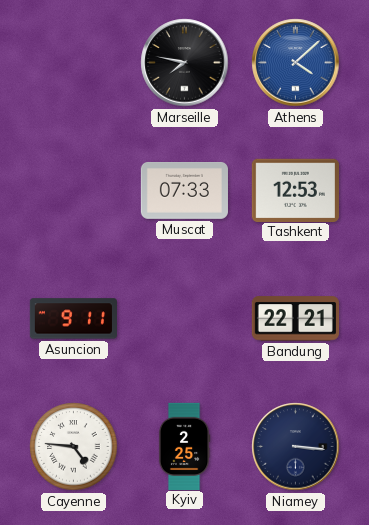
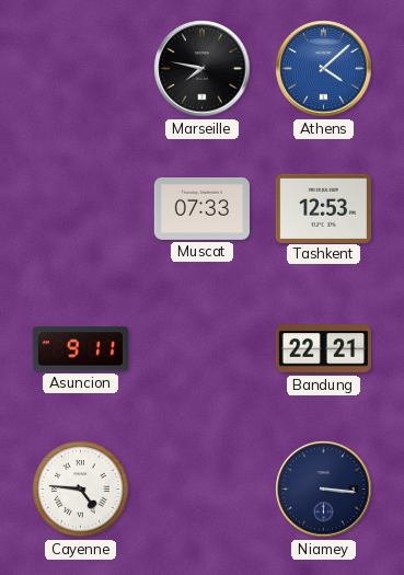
Kyiv: 2:25 -> none
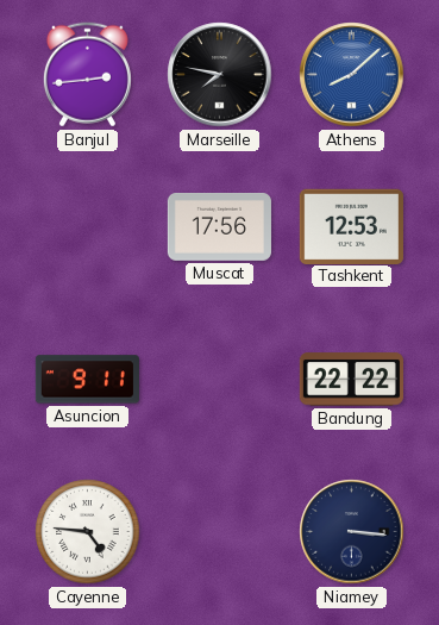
Banjul: none -> 2:44
Athens: 4:08 -> 8:08
Muscat: 07:33 -> 17:56
Bandung: 22:21 -> 22:22
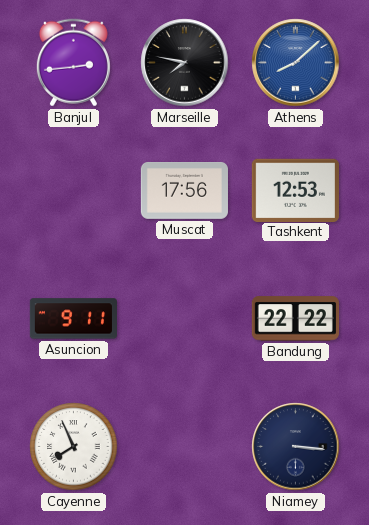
Cayenne: 4:46 -> 7:56
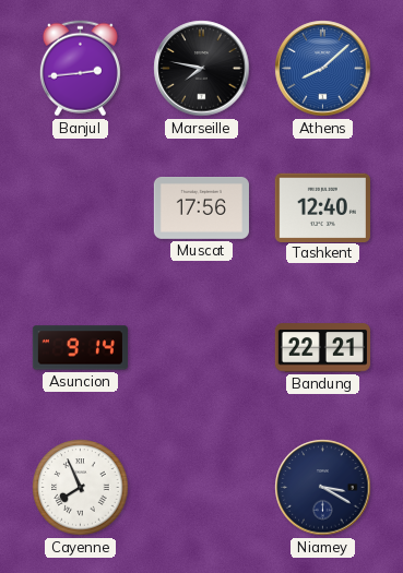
Tashkent: 12:53 -> 12:40
Asuncion: 9:11 -> 9:14
Bandung: 22:22 -> 22:21
Niamey: 3:16 -> 3:20
